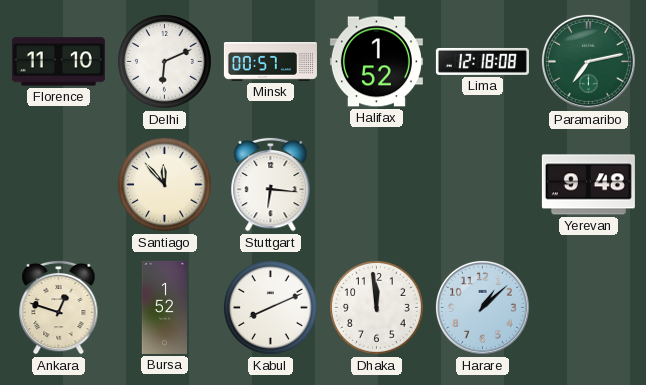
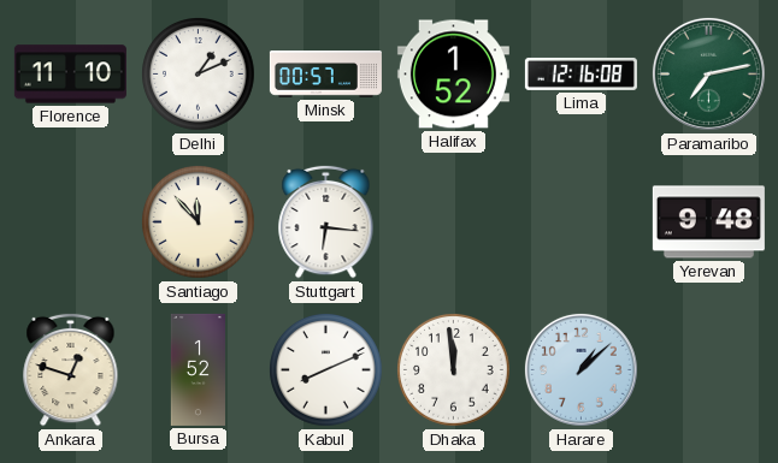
Delhi: 6:11 -> 1:11
Lima: 12:18 -> 12:16
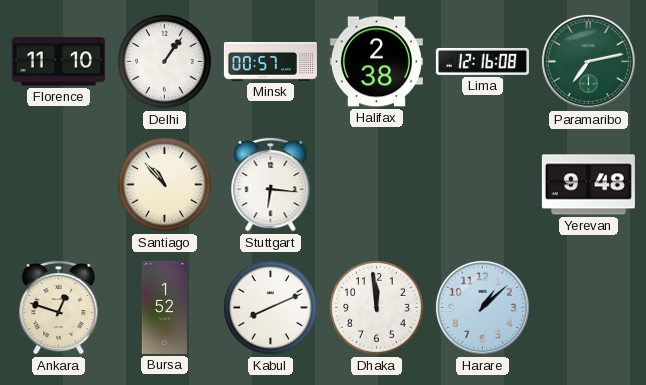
Delhi: 1:11 -> 1:06
Halifax: 1:52 -> 2:38
Santiago: 11:53 -> 10:53
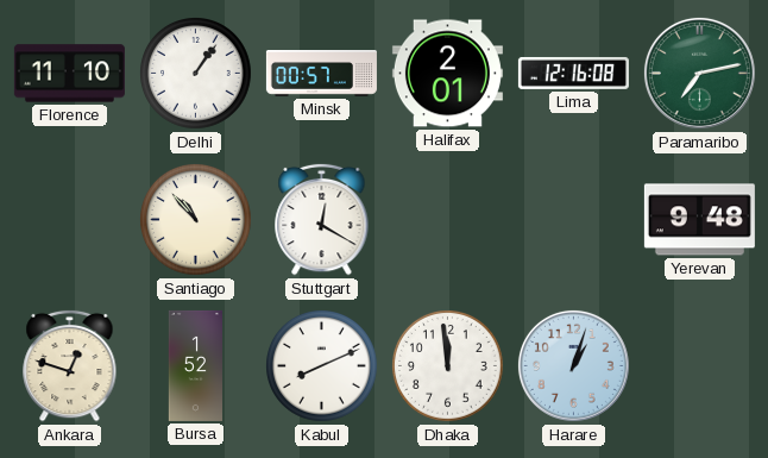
Halifax: 2:38 -> 2:01
Stuttgart: 6:16 -> 12:20
Harare: 1:08 -> 1:03
